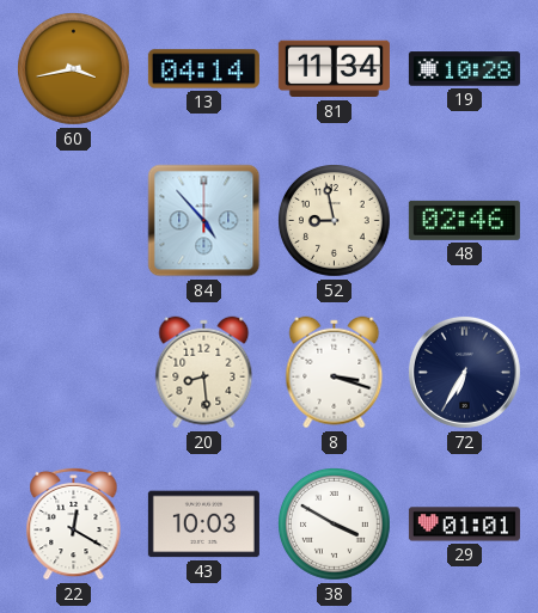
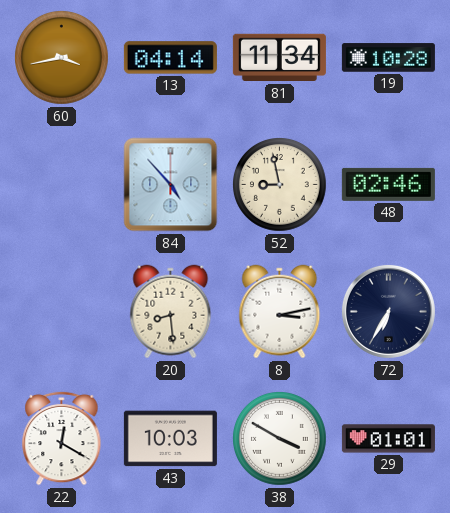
8: 3:18 -> 3:13
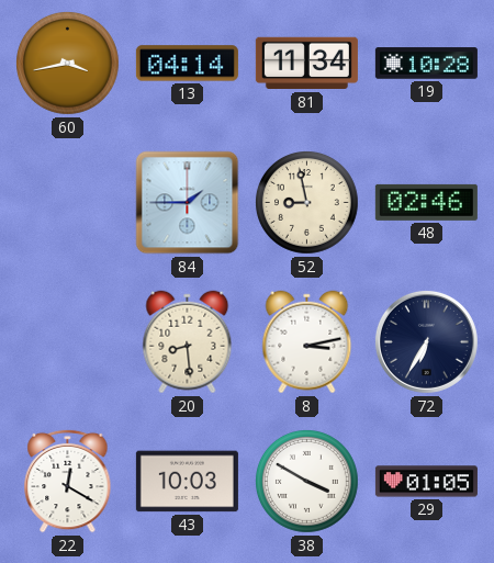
84: 4:53 -> 1:45
29: 01:01 -> 01:05
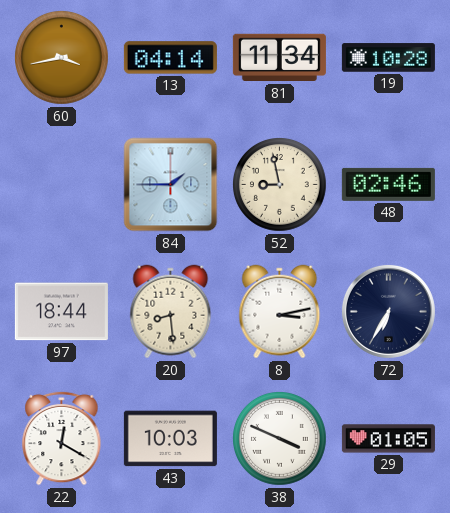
97: none -> 18:44
38: 3:50 -> 3:49
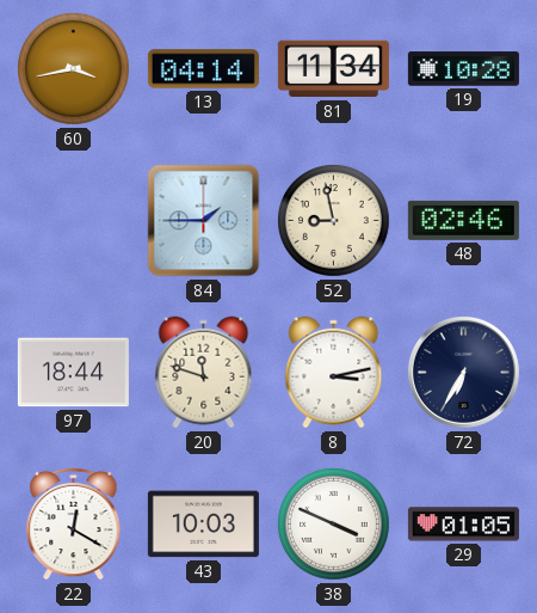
20: 8:29 -> 11:48
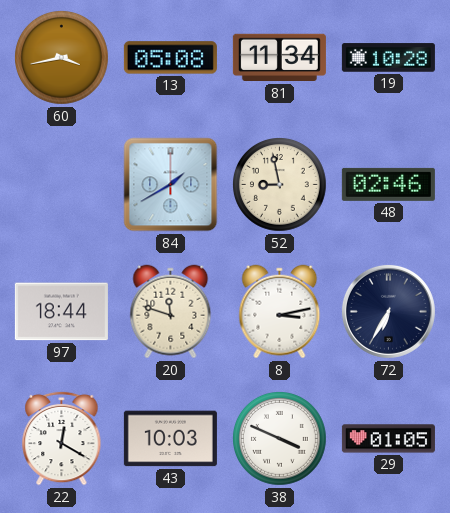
13: 04:14 -> 05:08
84: 1:45 -> 1:40
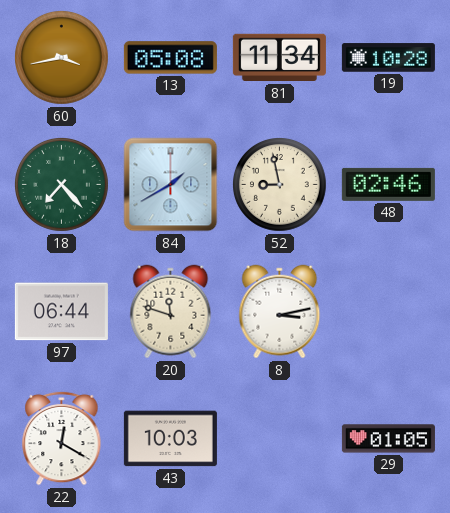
18: none -> 7:23
97: 18:44 -> 06:44
72: 6:35 -> none
38: 3:49 -> none
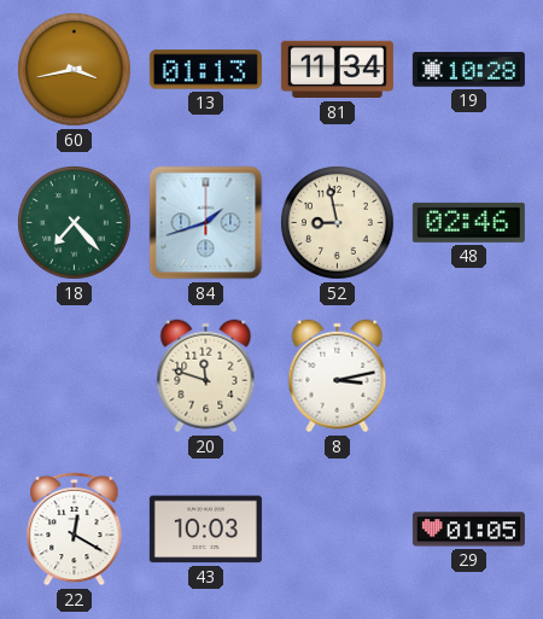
13: 05:08 -> 01:13
84: 1:40 -> 1:42
97: 06:44 -> none
